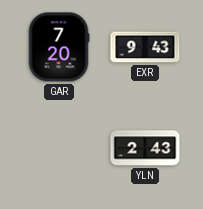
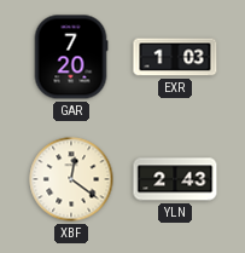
EXR: 9:43 -> 1:03
XBF: none -> 12:21
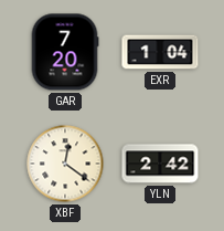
EXR: 1:03 -> 1:04
YLN: 2:43 -> 2:42
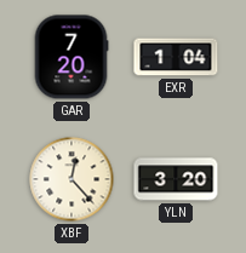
XBF: 12:21 -> 12:23
YLN: 2:42 -> 3:20
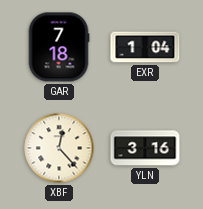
GAR: 7:20 -> 7:18
YLN: 3:20 -> 3:16
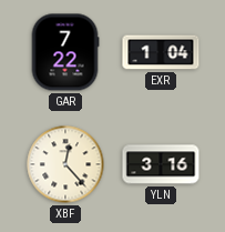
GAR: 7:18 -> 7:22
